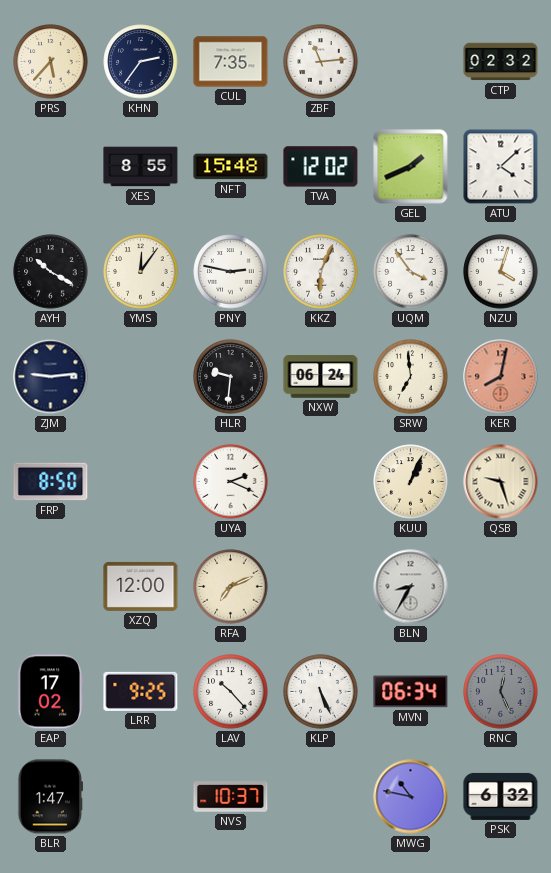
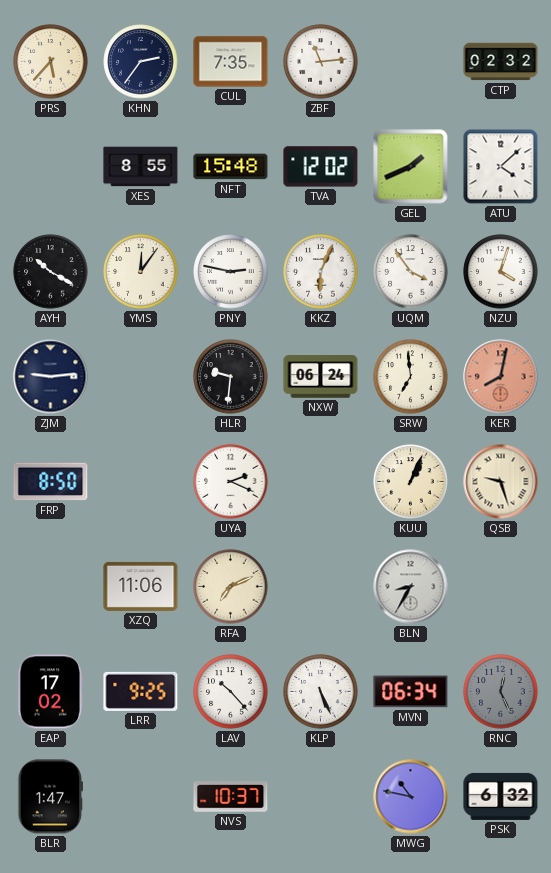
XZQ: 12:00 -> 11:06
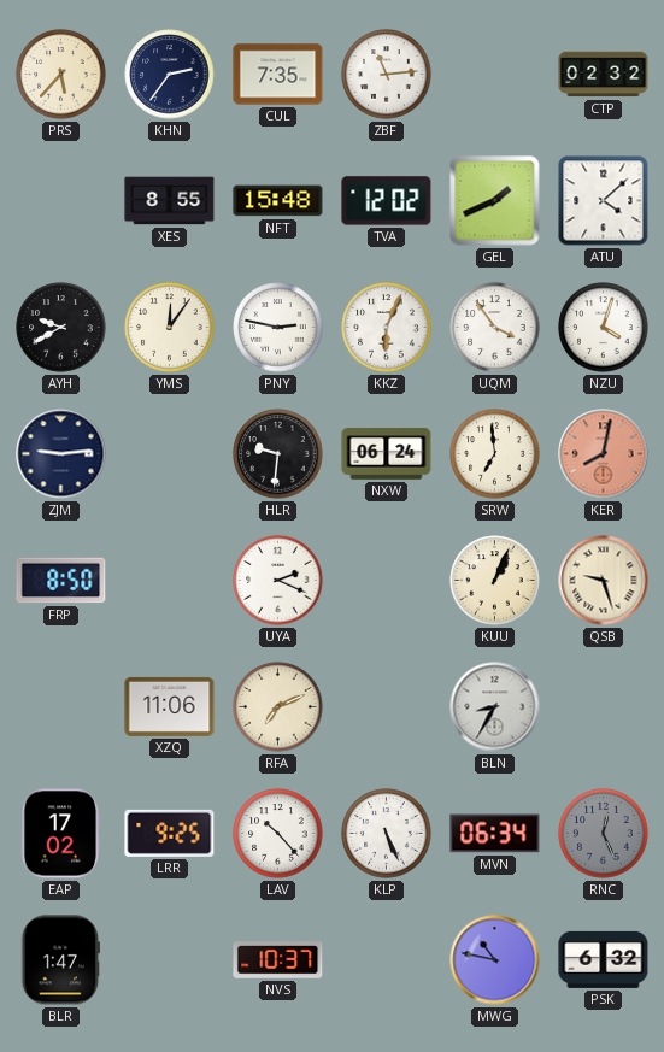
AYH: 10:20 -> 9:40
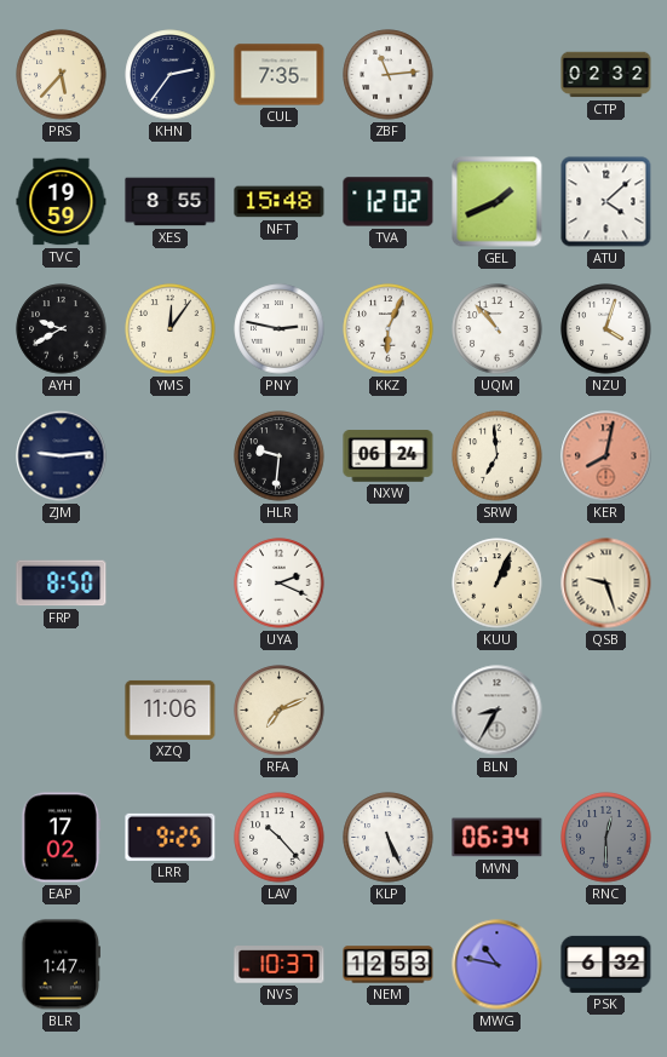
TVC: none -> 19:59
UQM: 3:54 -> 10:53
RNC: 12:26 -> 12:30
NEM: none -> 12:53
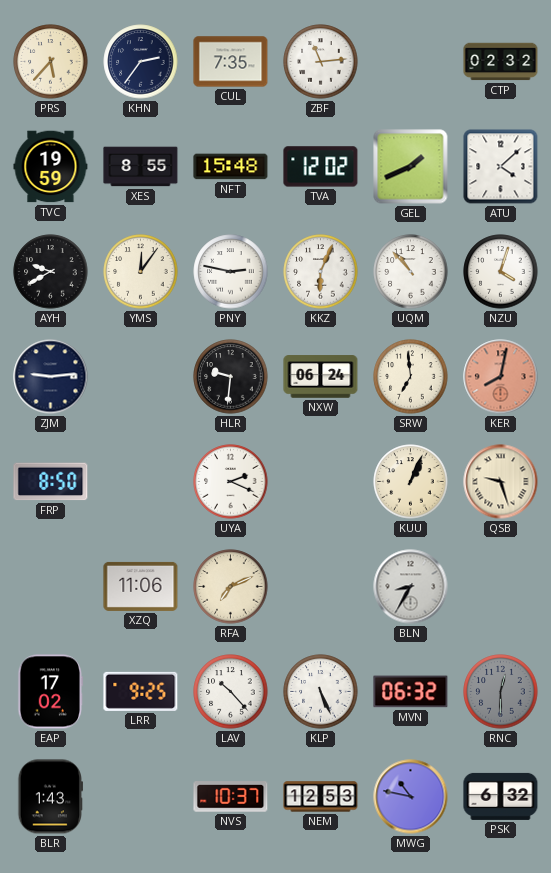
MVN: 06:34 -> 06:32
BLR: 1:47 -> 1:43
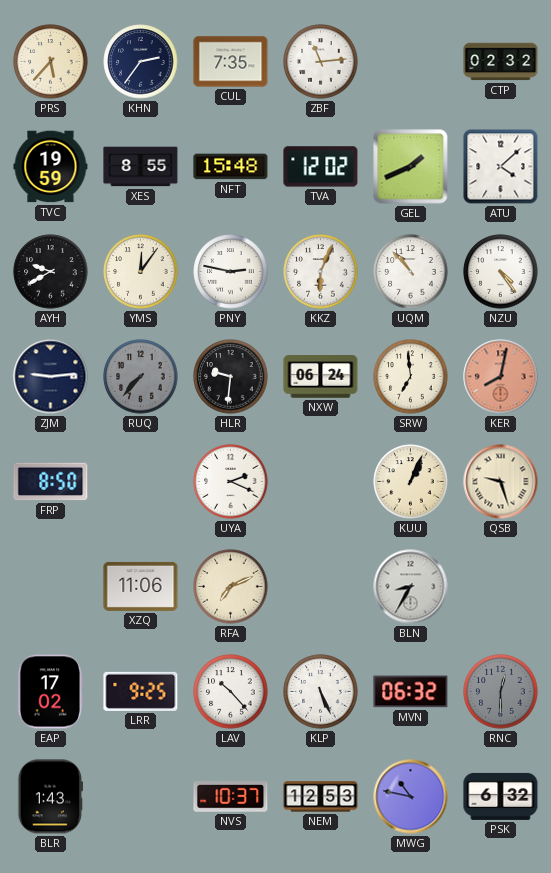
NZU: 4:03 -> 4:24
RUQ: none -> 7:37
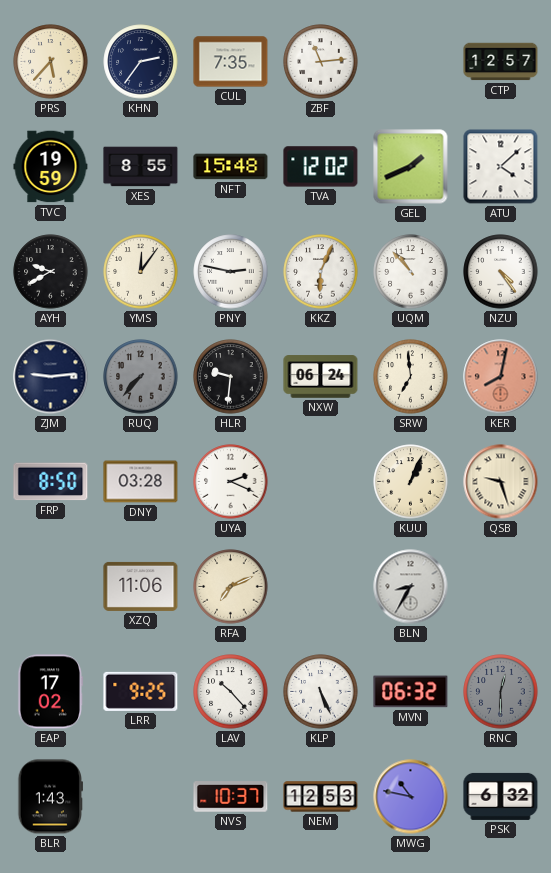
CTP: 02:32 -> 12:57
DNY: none -> 03:28
